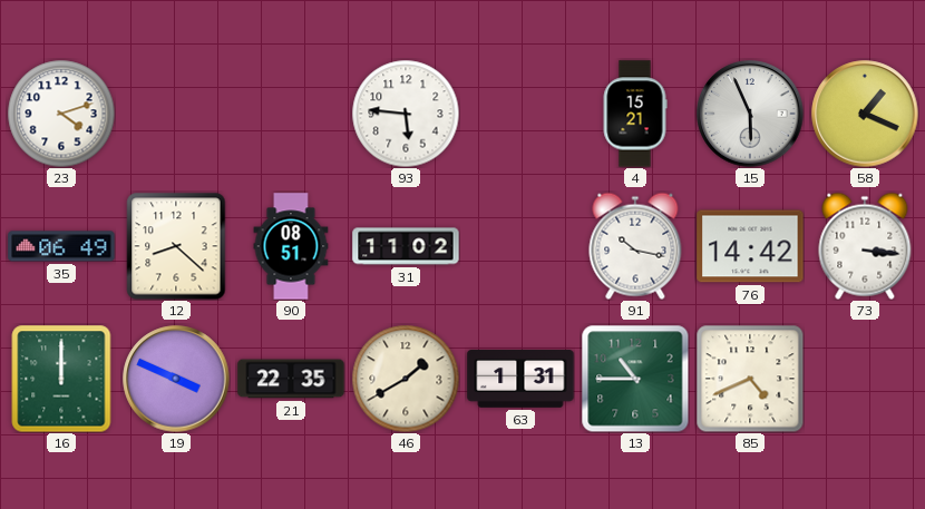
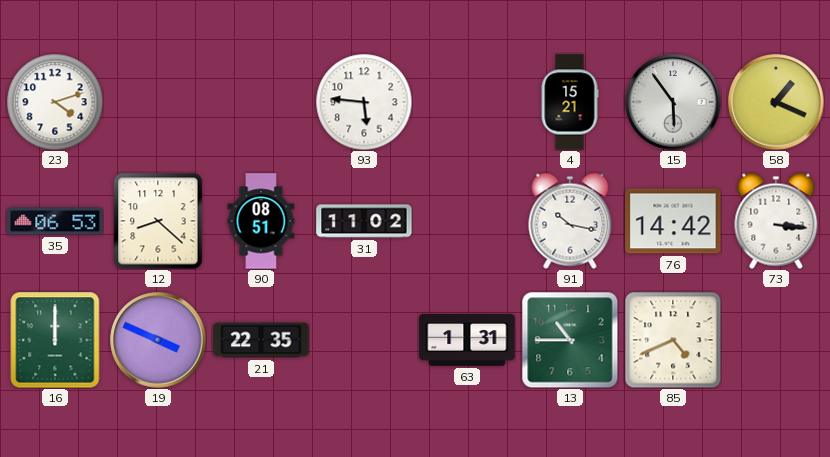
15: 5:56 -> 5:54
35: 06:49 -> 06:53
46: 1:40 -> none
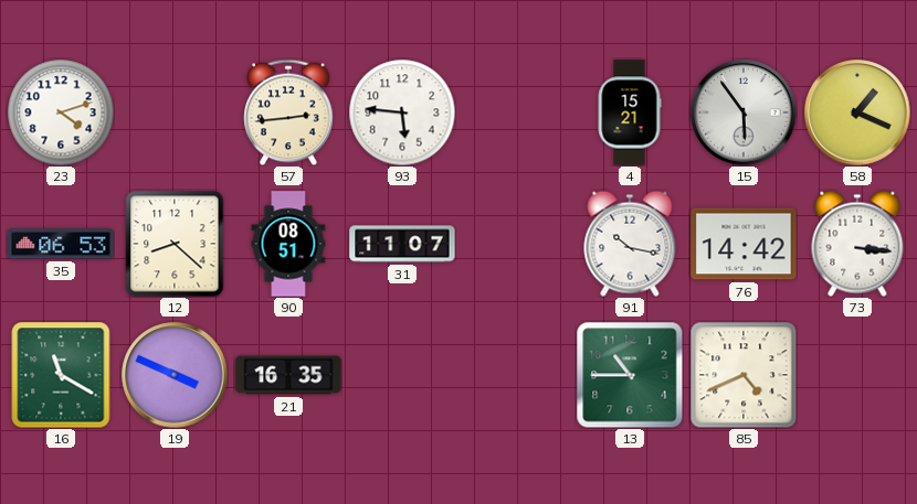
57: none -> 2:44
31: 11:02 -> 11:07
16: 12:00 -> 11:20
21: 22:35 -> 16:35
63: 1:31 -> none
